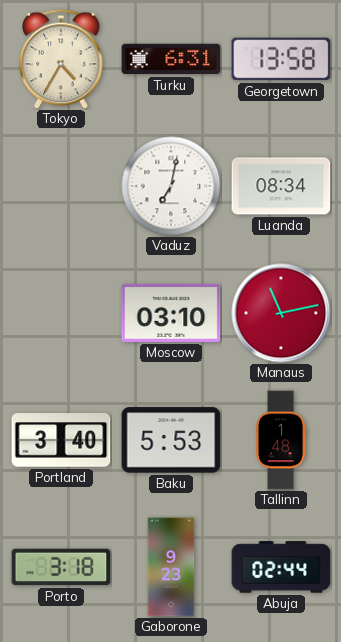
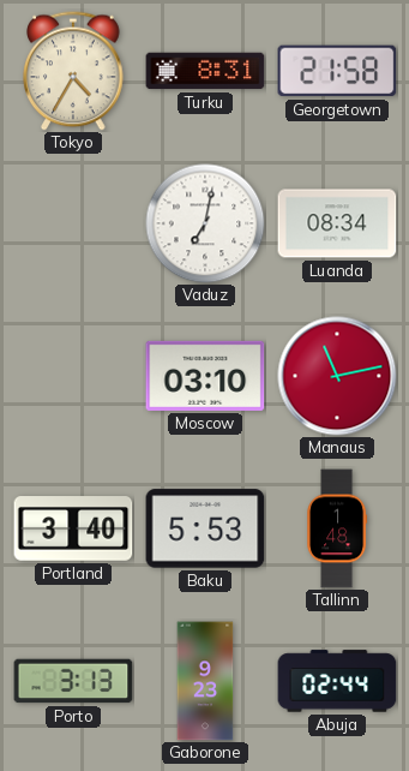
Turku: 6:31 -> 8:31
Georgetown: 13:58 -> 21:58
Porto: 3:18 -> 3:13
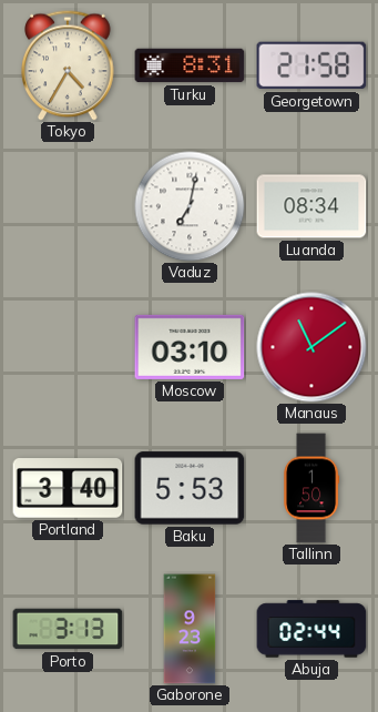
Manaus: 11:13 -> 11:09
Tallinn: 1:48 -> 1:50
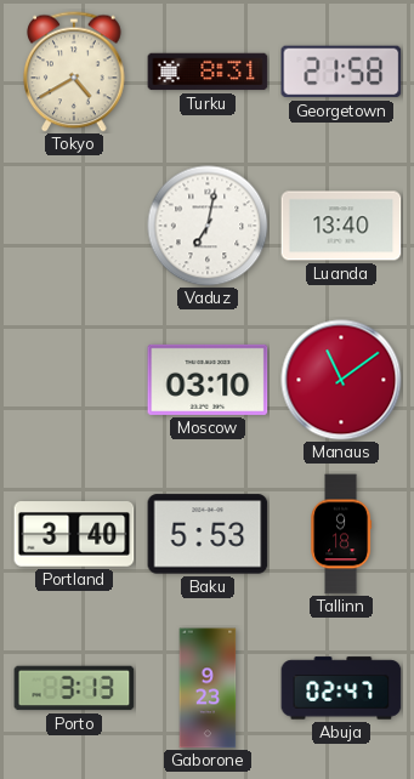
Tokyo: 4:35 -> 4:40
Luanda: 08:34 -> 13:40
Tallinn: 1:50 -> 9:18
Abuja: 02:44 -> 02:47
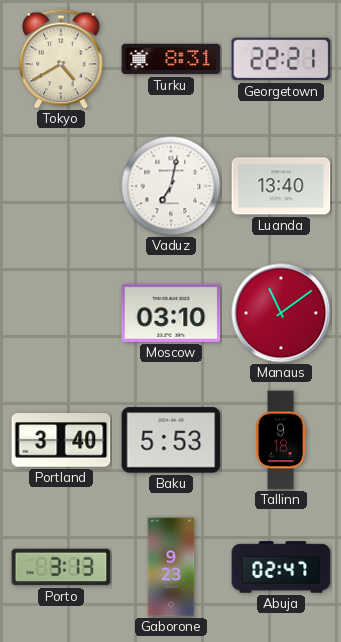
Georgetown: 21:58 -> 22:21
